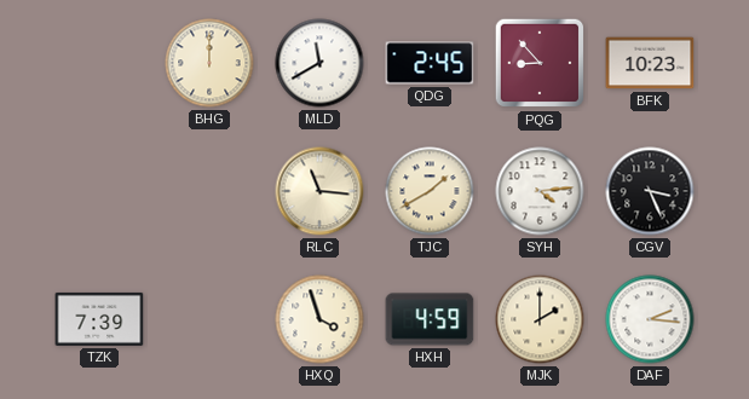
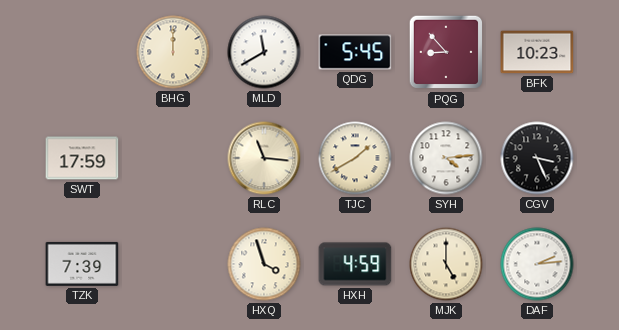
QDG: 2:45 -> 5:45
SWT: none -> 17:59
MJK: 2:00 -> 5:00
DAF: 2:16 -> 2:14
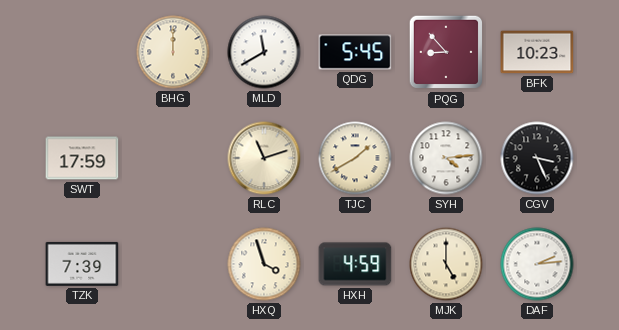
RLC: 11:16 -> 11:12
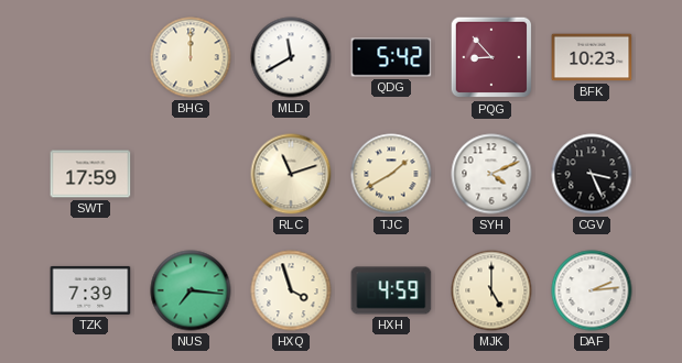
QDG: 5:45 -> 5:42
SYH: 4:14 -> 4:11
NUS: none -> 7:16
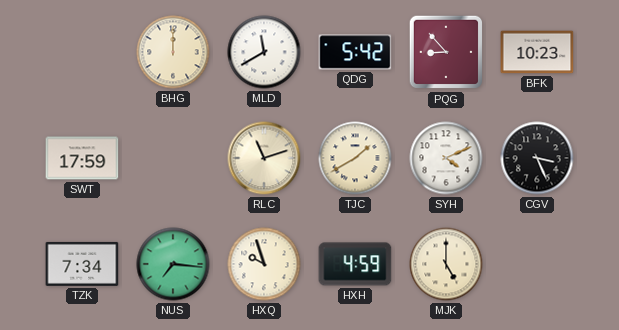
TZK: 7:39 -> 7:34
HXQ: 3:57 -> 9:57
DAF: 2:14 -> none
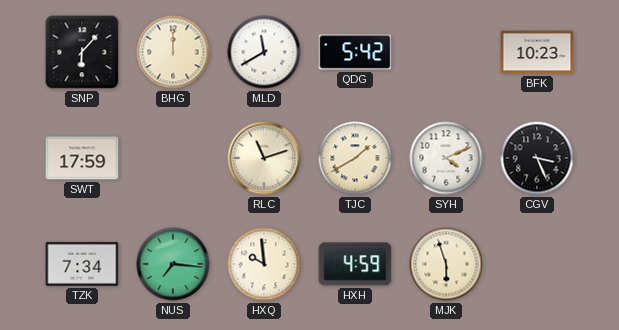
SNP: none -> 6:07
PQG: 8:53 -> none
HXQ: 9:57 -> 9:59
MJK: 5:00 -> 5:57
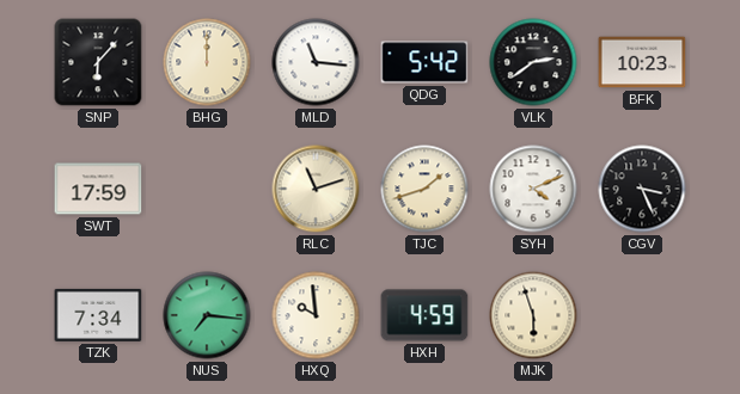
MLD: 11:40 -> 11:16
VLK: none -> 2:39
TJC: 1:40 -> 1:42
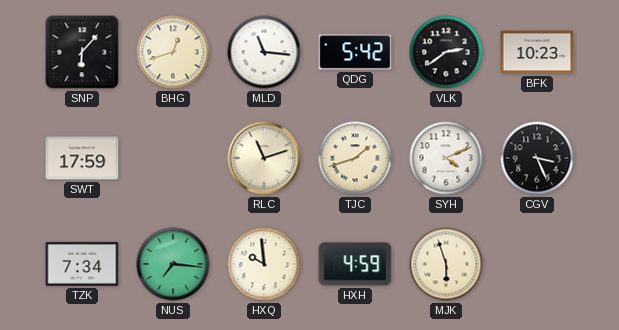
BHG: 12:00 -> 12:42
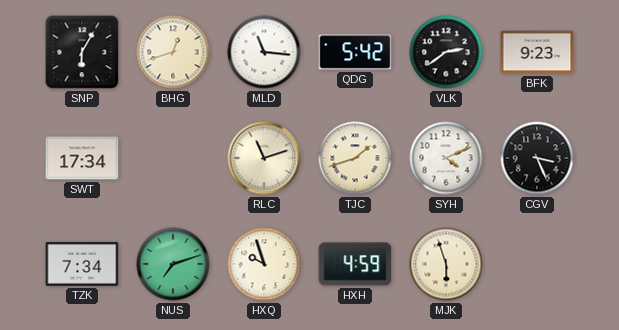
SNP: 6:07 -> 6:05
BFK: 10:23 -> 9:23
SWT: 17:59 -> 17:34
NUS: 7:16 -> 7:12
HXQ: 9:59 -> 9:57
